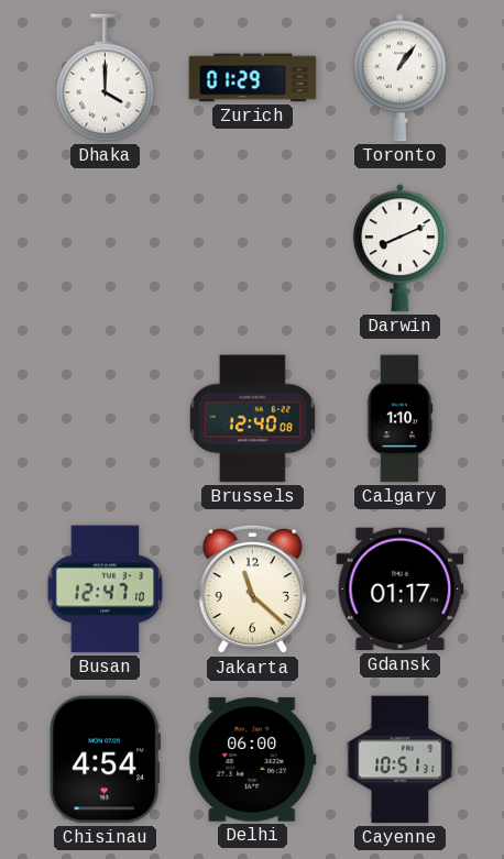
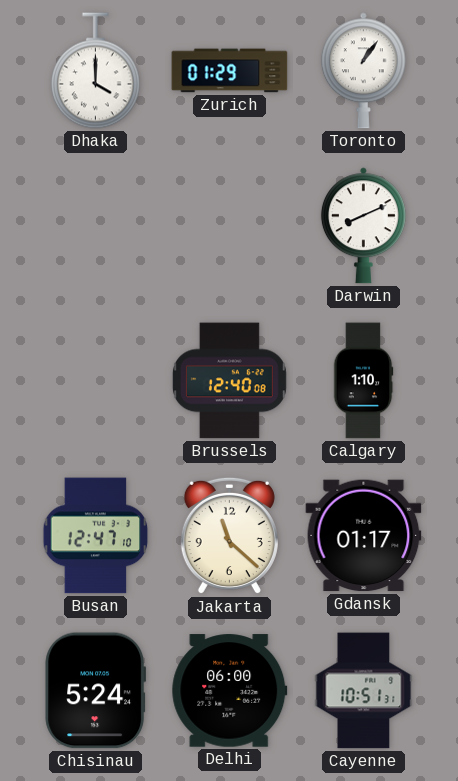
Chisinau: 4:54 -> 5:24
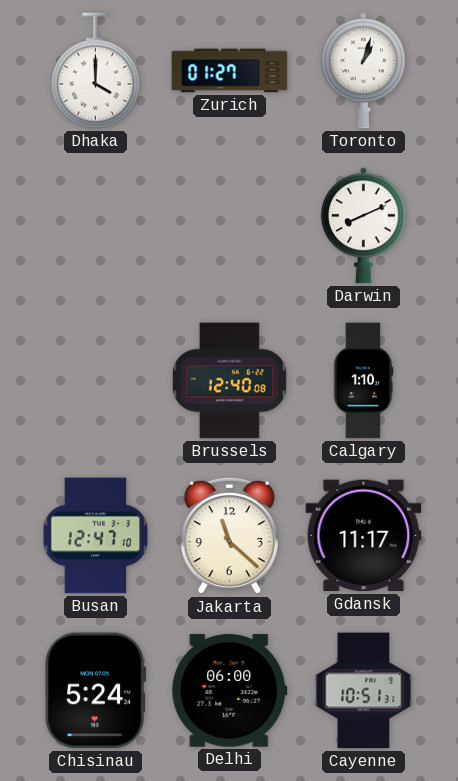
Zurich: 01:29 -> 01:27
Toronto: 1:06 -> 1:03
Gdansk: 01:17 -> 11:17
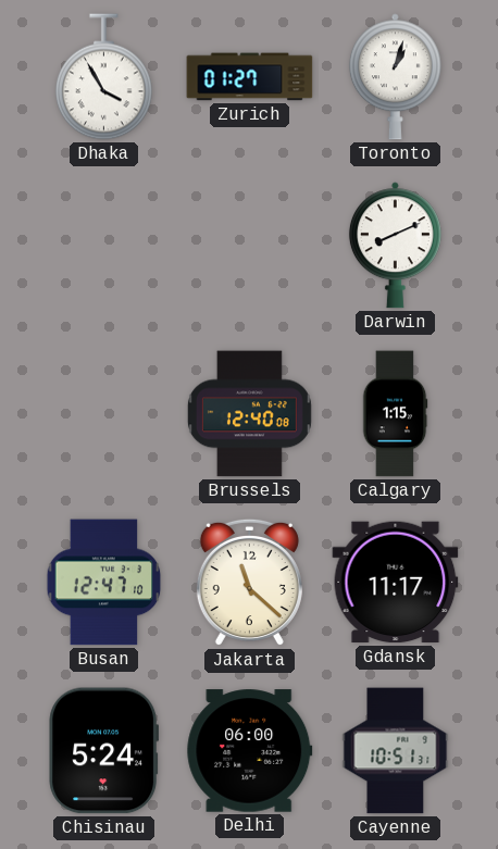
Dhaka: 4:00 -> 3:55
Calgary: 1:10 -> 1:15
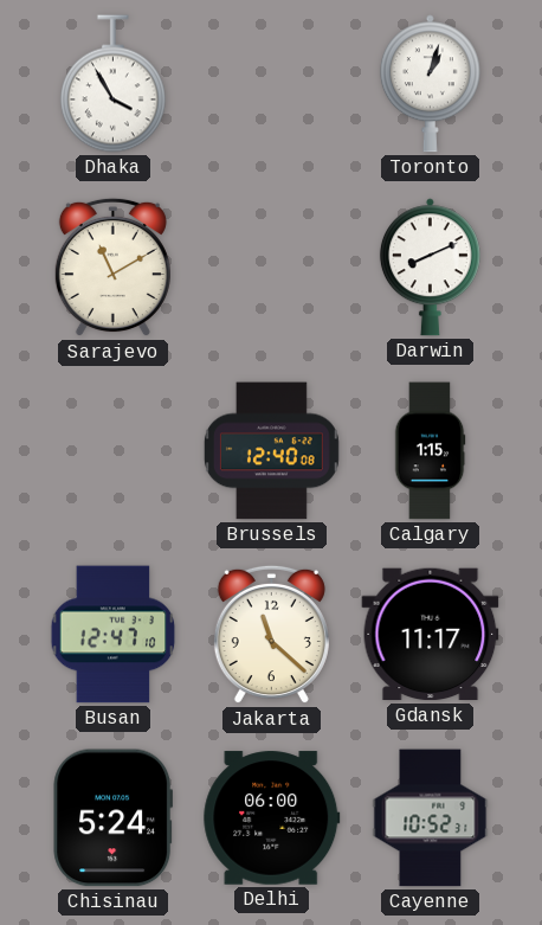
Zurich: 01:27 -> none
Sarajevo: none -> 11:10
Cayenne: 10:51 -> 10:52
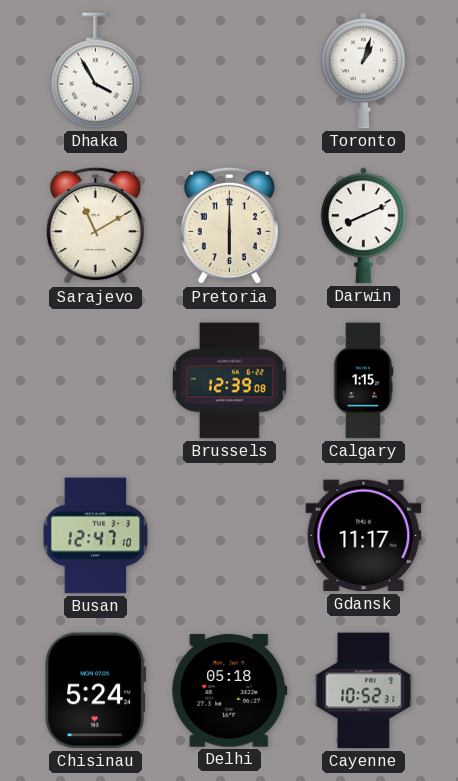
Pretoria: none -> 6:00
Brussels: 12:40 -> 12:39
Jakarta: 11:22 -> none
Delhi: 06:00 -> 05:18
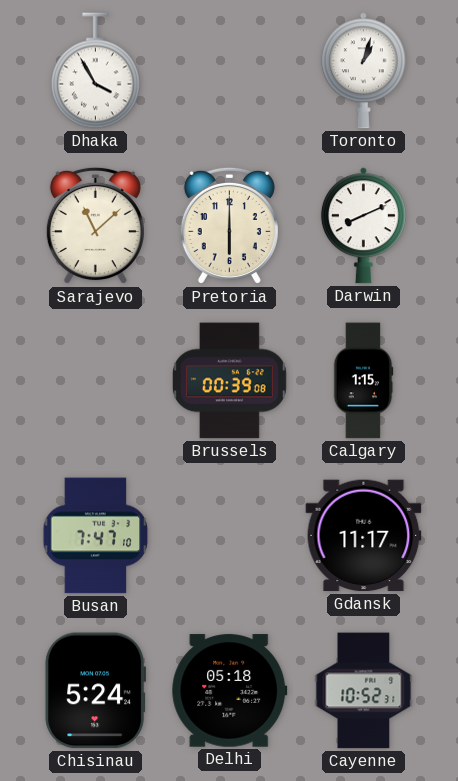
Sarajevo: 11:10 -> 11:08
Brussels: 12:39 -> 00:39
Busan: 12:47 -> 7:47
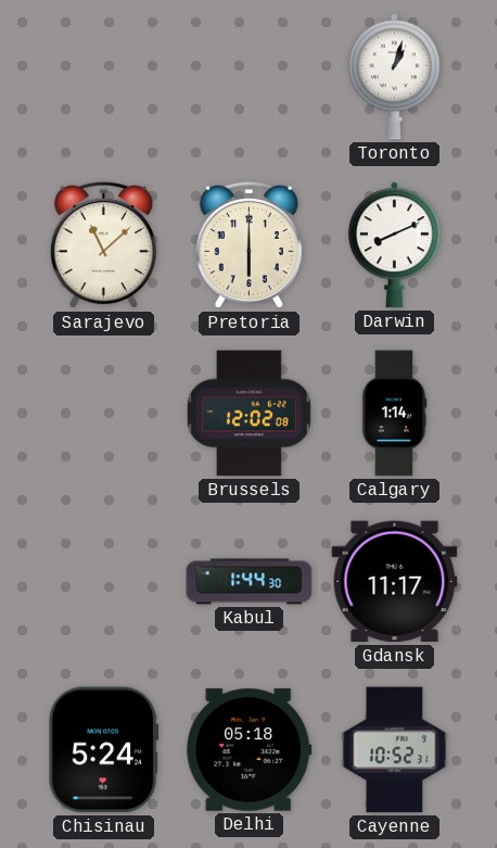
Dhaka: 3:55 -> none
Brussels: 00:39 -> 12:02
Calgary: 1:15 -> 1:14
Busan: 7:47 -> none
Kabul: none -> 1:44
